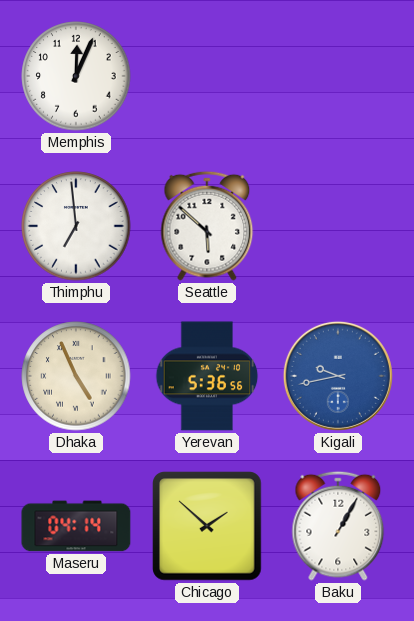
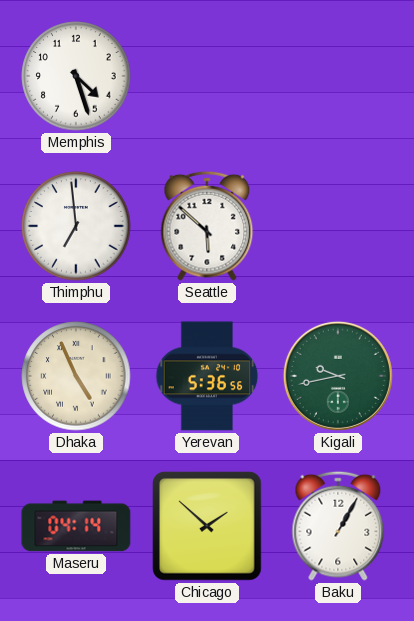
Memphis: 12:04 -> 4:27
Kigali dial: blue -> green
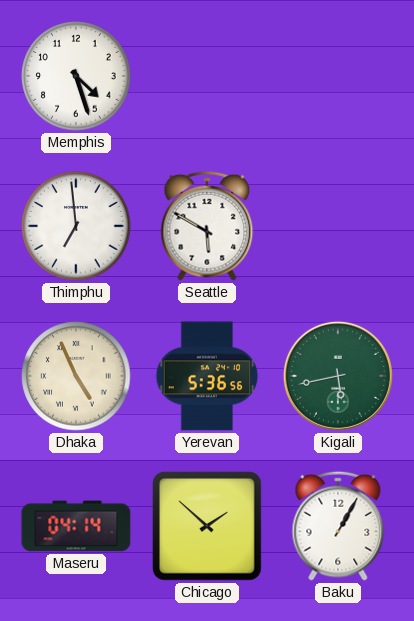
Seattle: 5:52 -> 5:50
Kigali: 9:43 -> 5:43
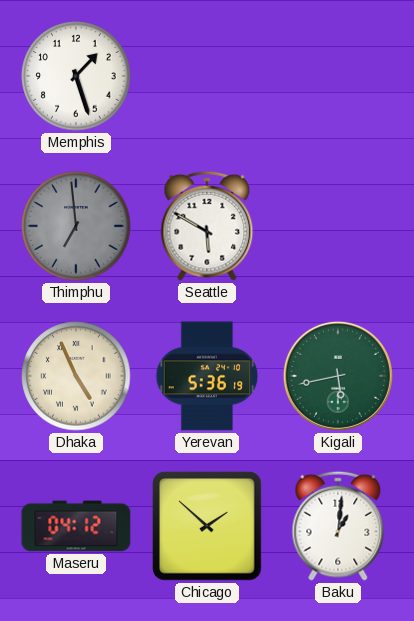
Memphis: 4:27 -> 1:27
Thimphu dial: white -> grey
Yerevan: 5:36:56 -> 5:36:19
Maseru: 04:14 -> 04:12
Baku: 1:05 -> 1:01
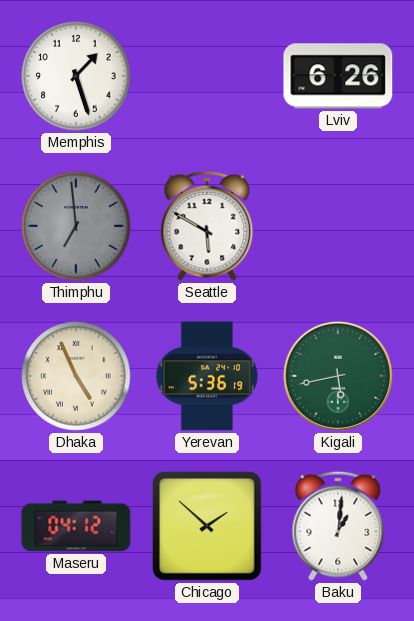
Lviv: none -> 6:26
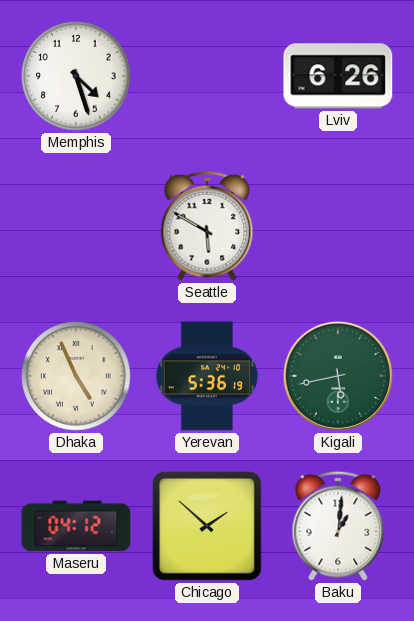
Memphis: 1:27 -> 4:27
Thimphu: 6:59 -> none
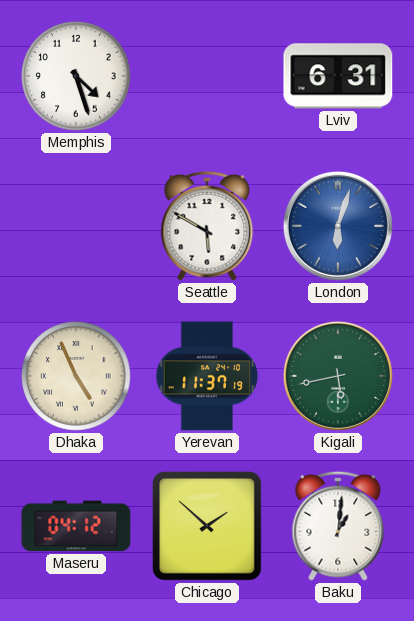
Lviv: 6:26 -> 6:31
London: none -> 6:03
Yerevan: 5:36 -> 11:37
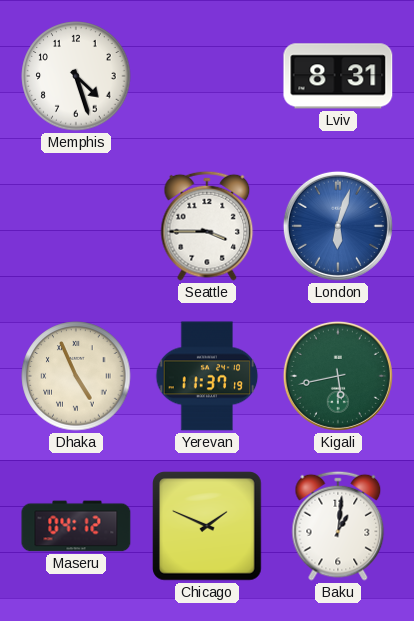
Lviv: 6:31 -> 8:31
Seattle: 5:50 -> 3:45
Chicago: 1:52 -> 1:49
